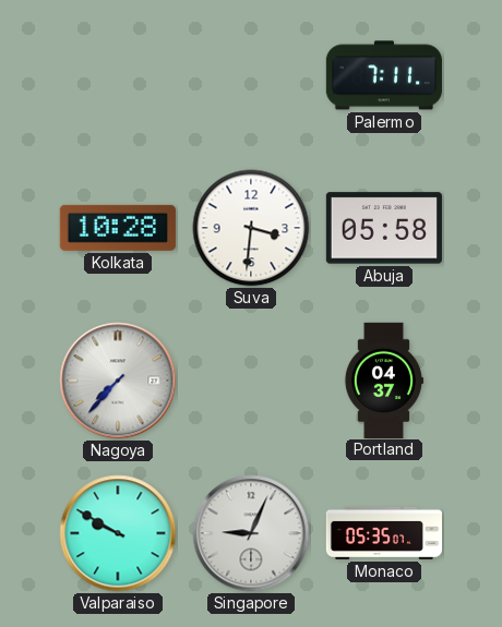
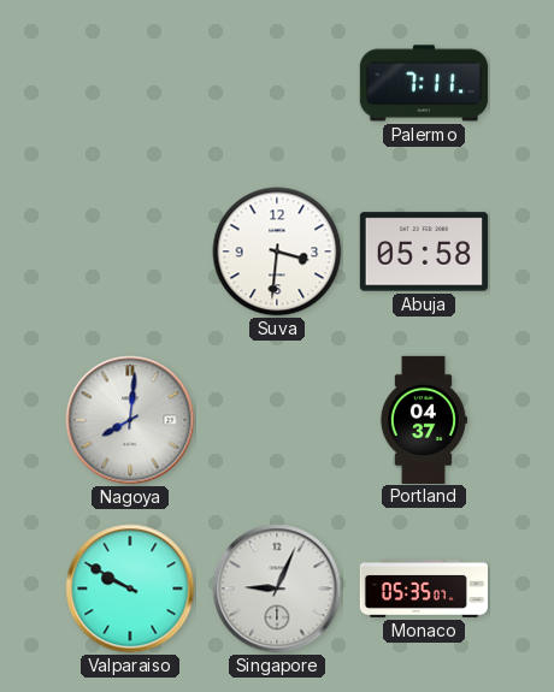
Kolkata: 10:28 -> none
Nagoya: 7:37 -> 8:01
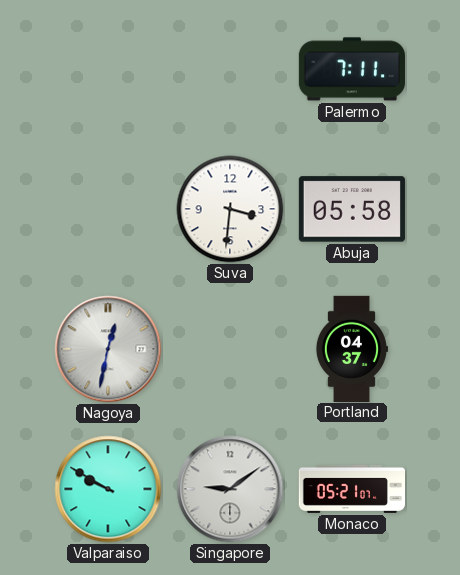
Nagoya: 8:01 -> 12:32
Singapore: 9:04 -> 9:09
Monaco: 05:35 -> 05:21
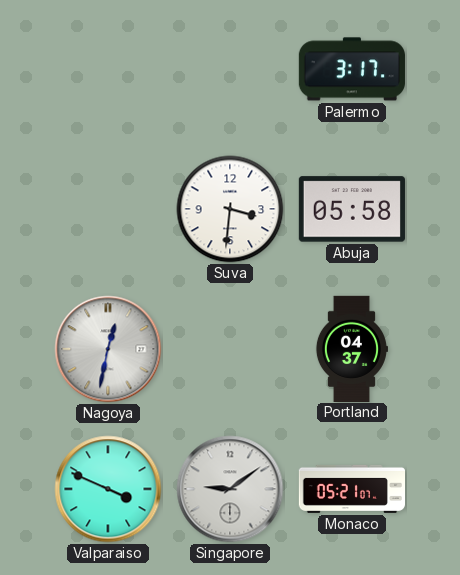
Palermo: 7:11 -> 3:17
Valparaiso: 9:50 -> 3:49
